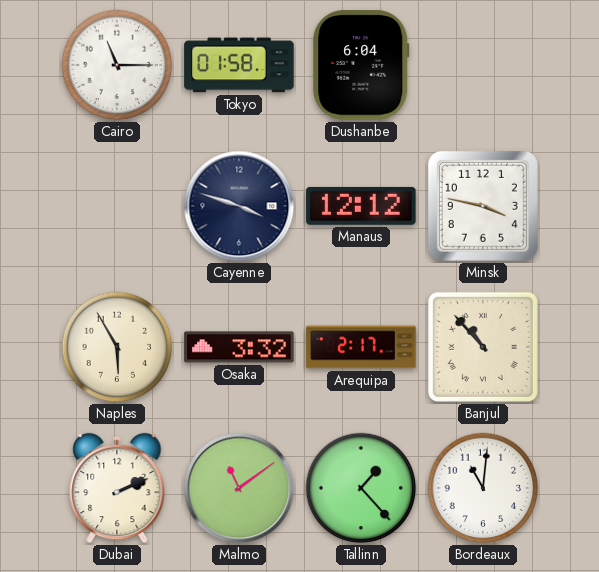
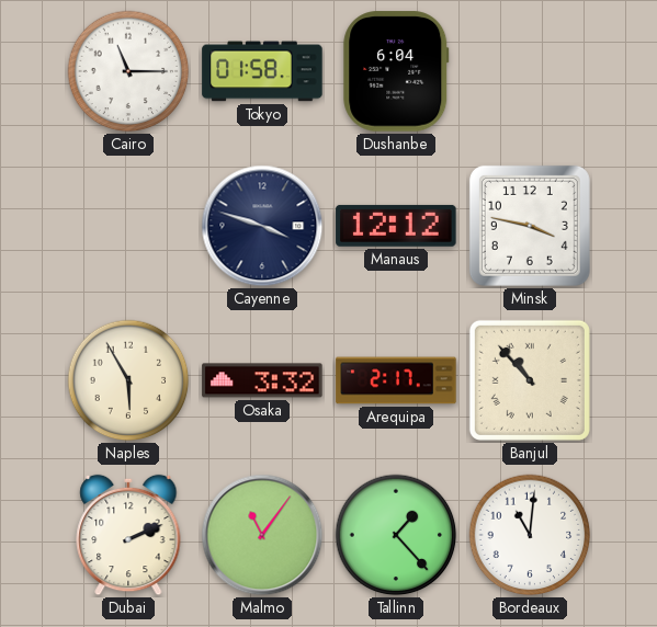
Malmo: 11:09 -> 11:06
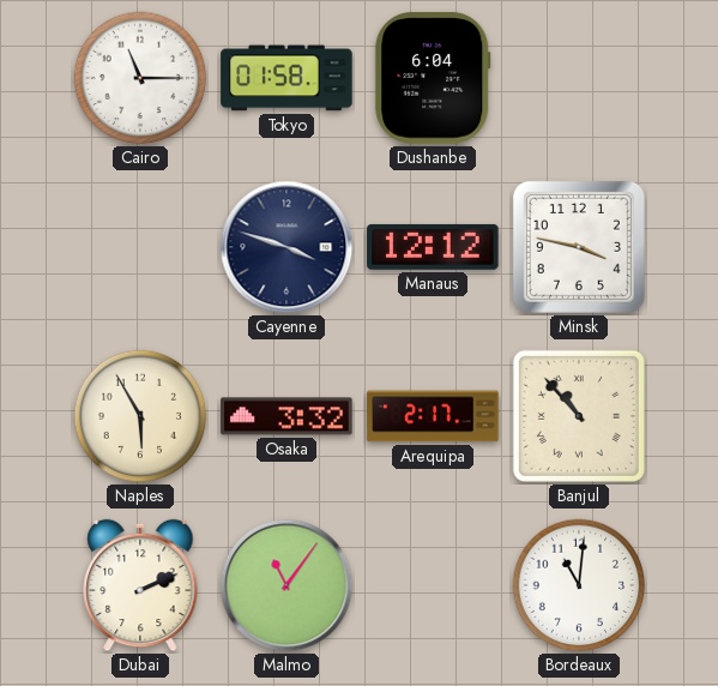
Tallinn: 1:23 -> none
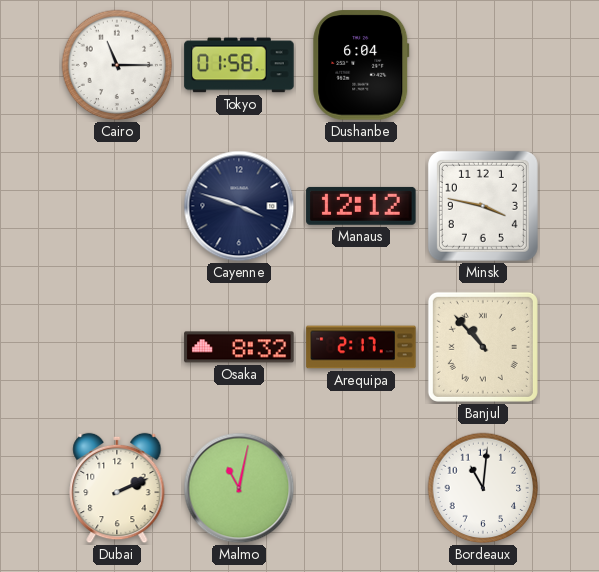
Naples: 5:55 -> none
Osaka: 3:32 -> 8:32
Malmo: 11:06 -> 11:02
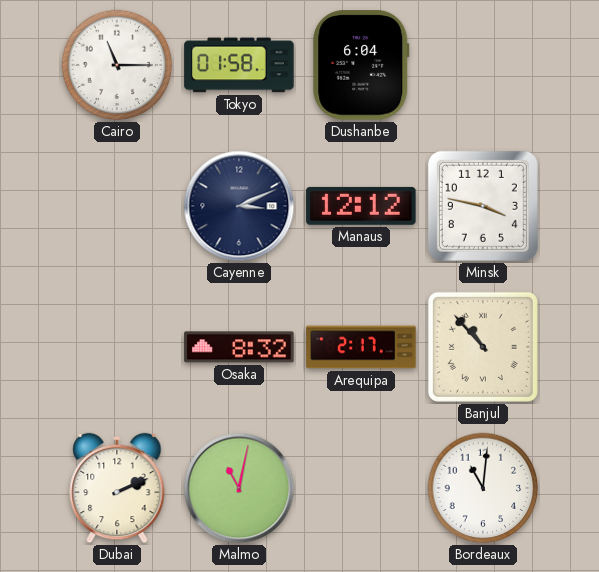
Cayenne: 3:48 -> 3:11
